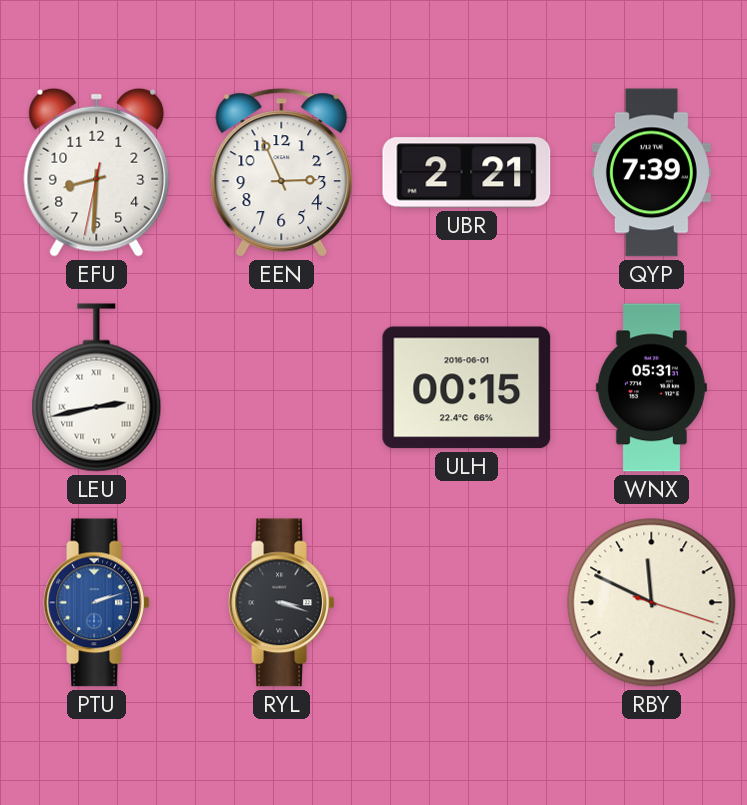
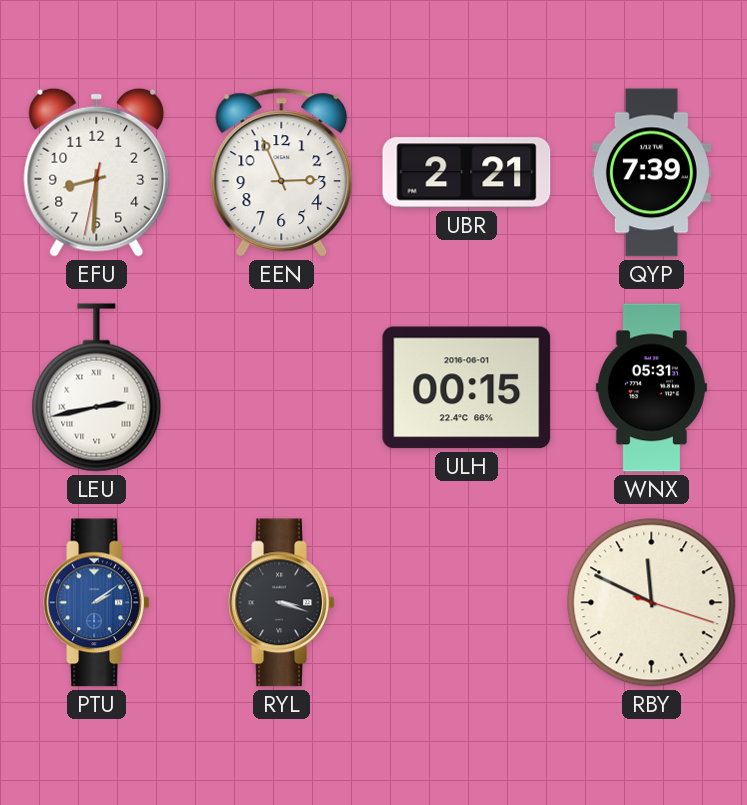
PTU: 2:12 -> 2:09
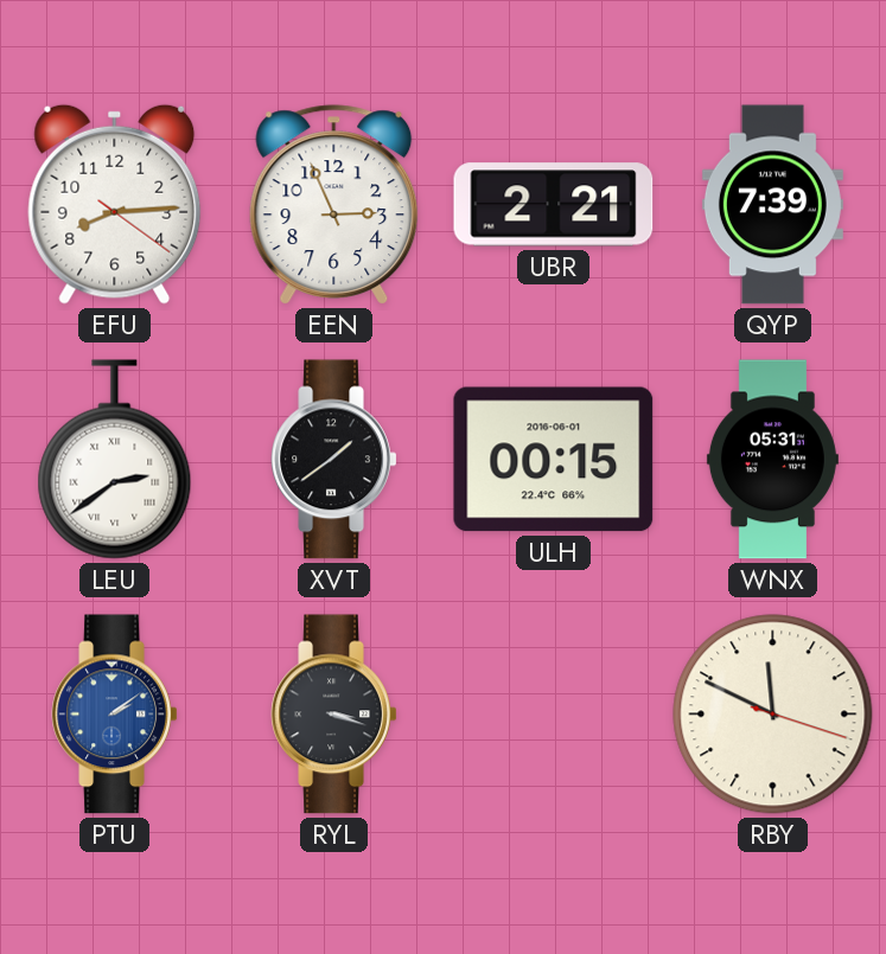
EFU: 8:30 -> 8:14
LEU: 2:43 -> 2:39
XVT: none -> 1:39
